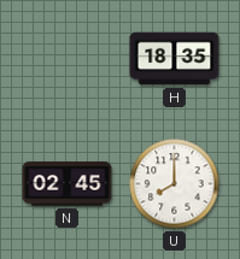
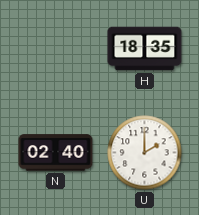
N: 02:45 -> 02:40
U: 8:00 -> 2:00
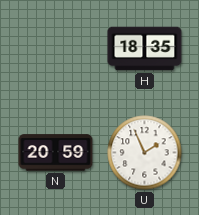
N: 02:40 -> 20:59
U: 2:00 -> 1:56
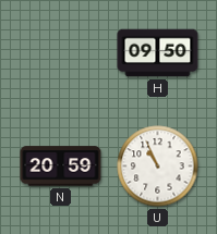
H: 18:35 -> 09:50
U: 1:56 -> 10:56
